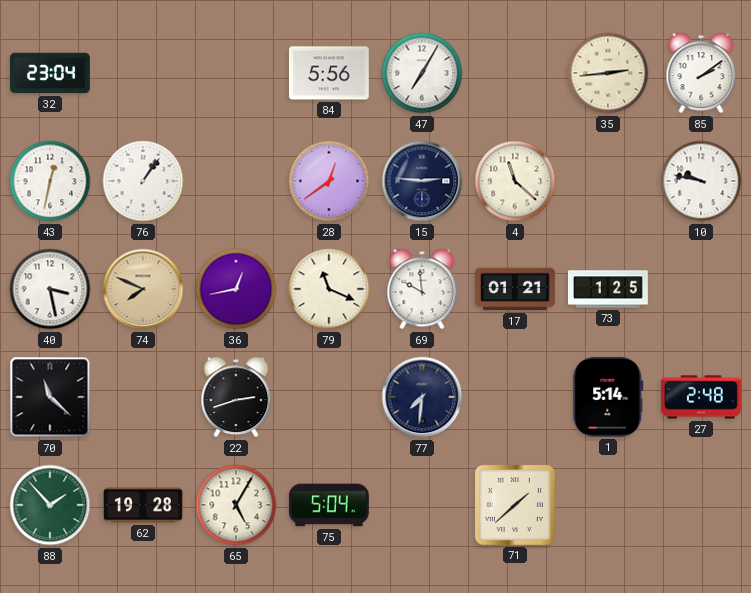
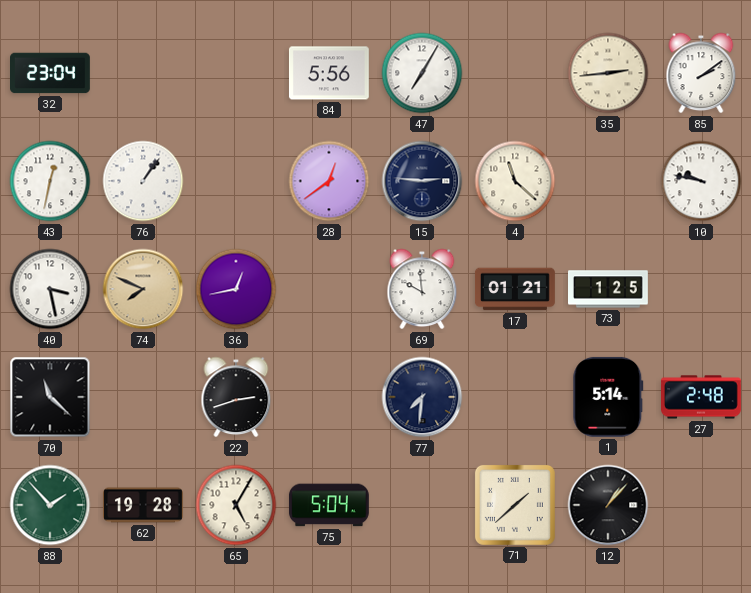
79: 11:19 -> none
12: none -> 1:07
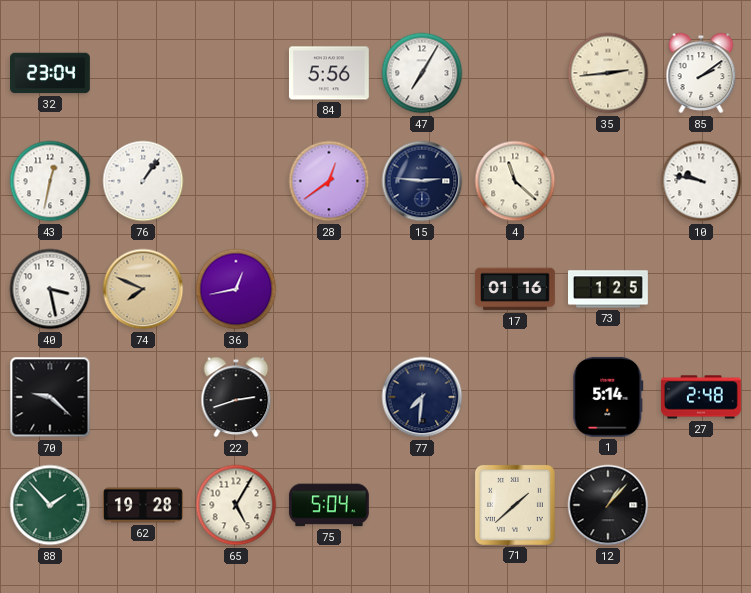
69: 9:59 -> none
17: 01:21 -> 01:16
70: 11:22 -> 9:22
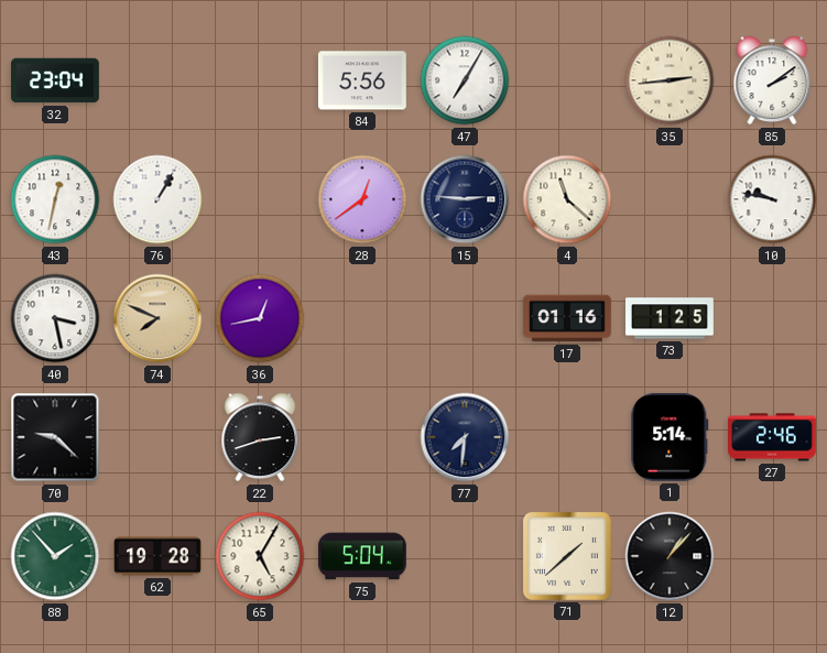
76: 1:06 -> 1:05
27: 2:48 -> 2:46
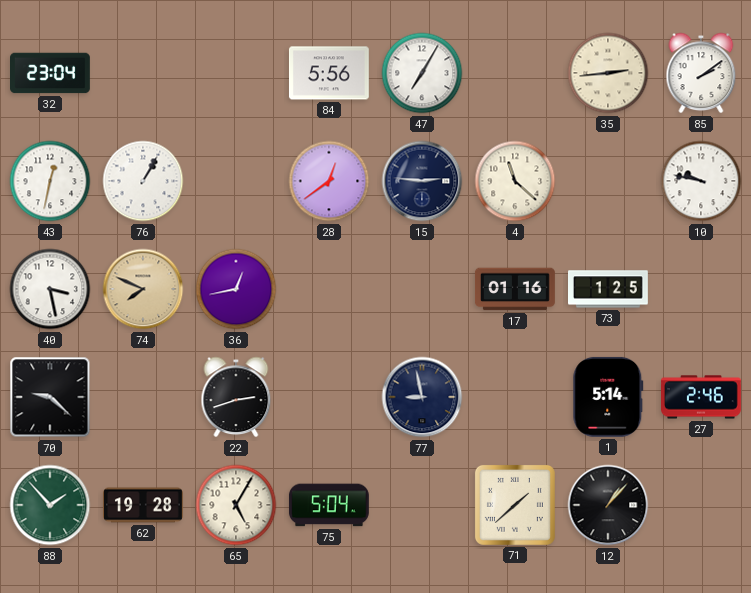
77: 7:31 -> 8:58
